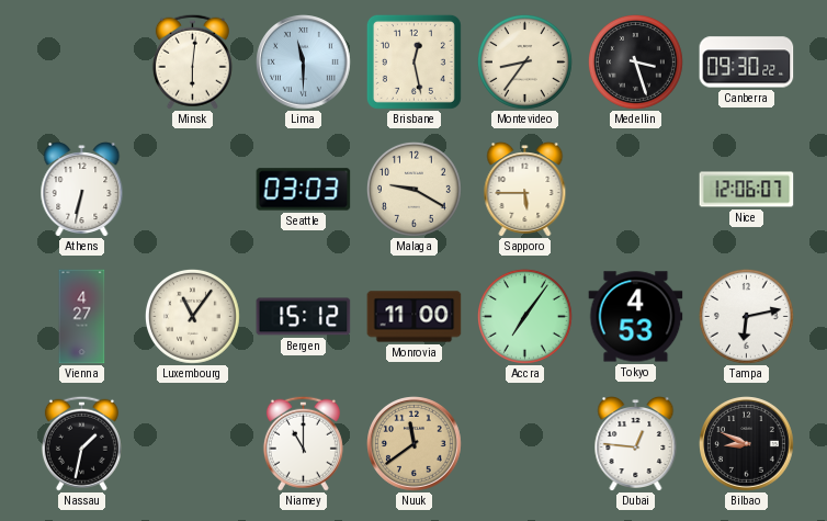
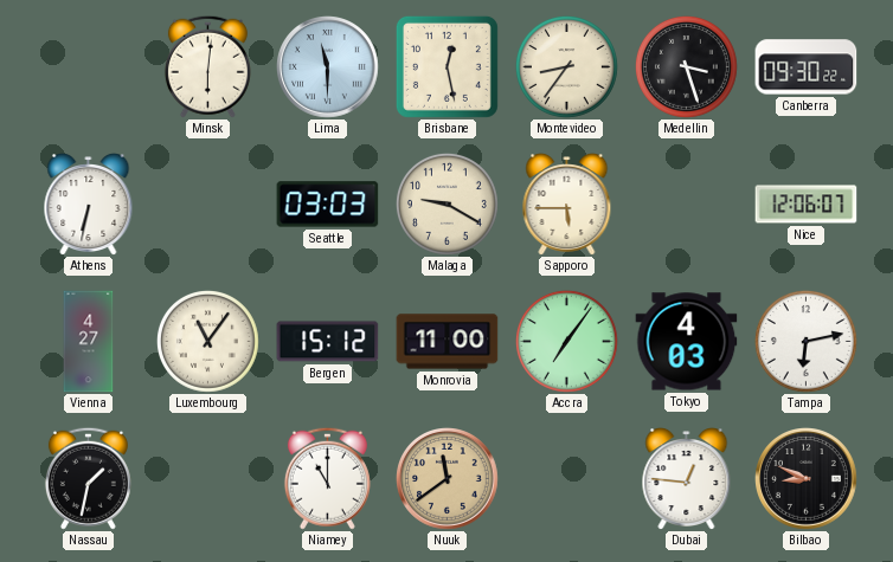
Tokyo: 4:53 -> 4:03
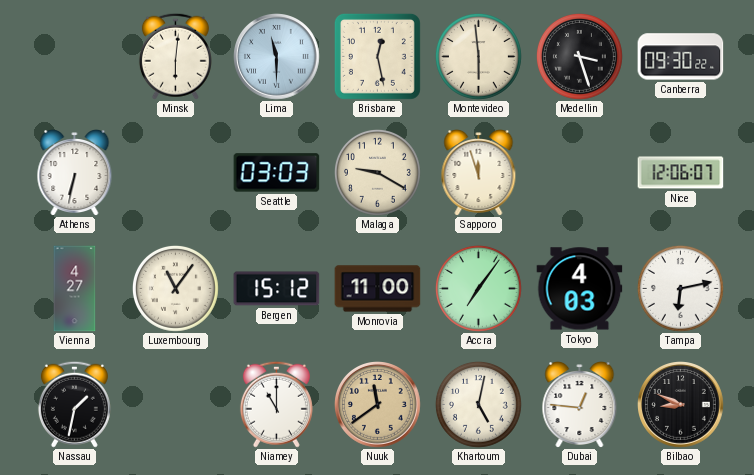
Montevideo: 8:36 -> 5:59
Sapporo: 5:45 -> 11:57
Khartoum: none -> 5:02
